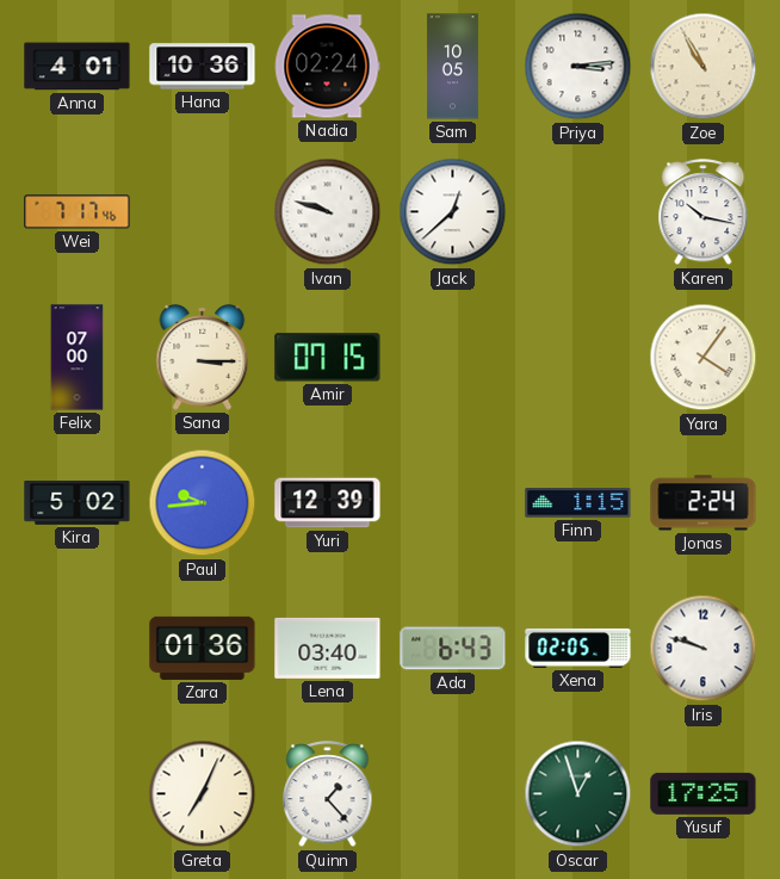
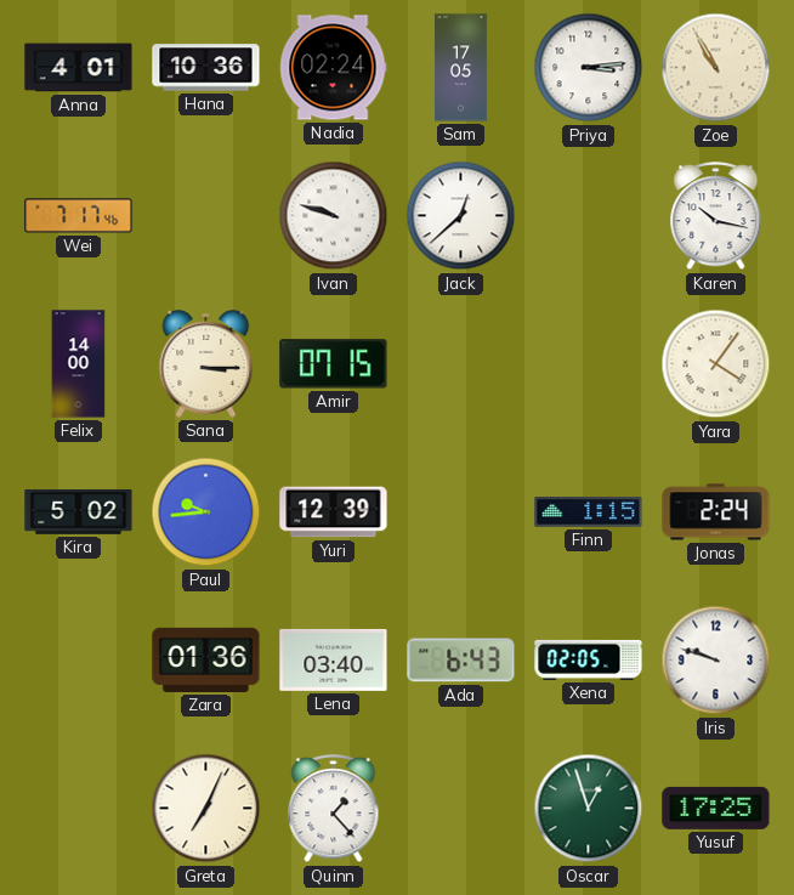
Sam: 10:05 -> 17:05
Felix: 07:00 -> 14:00
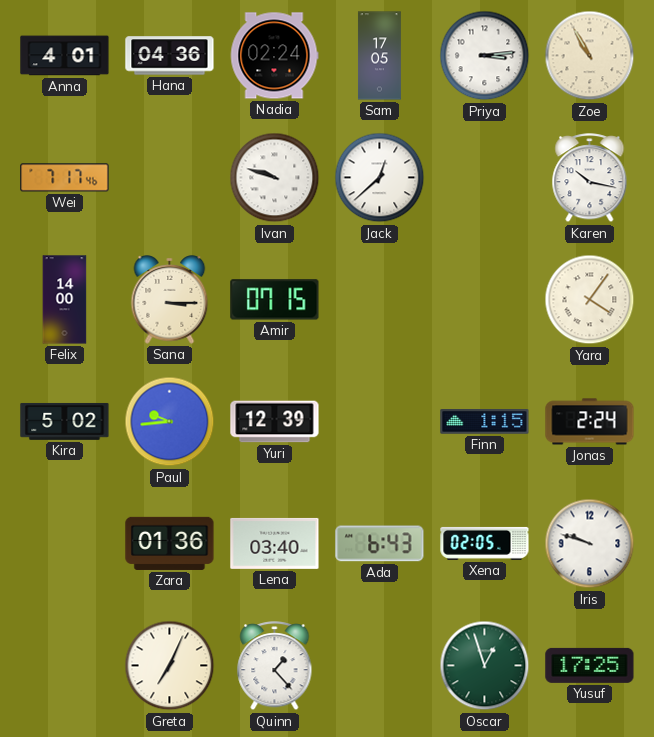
Hana: 10:36 -> 04:36
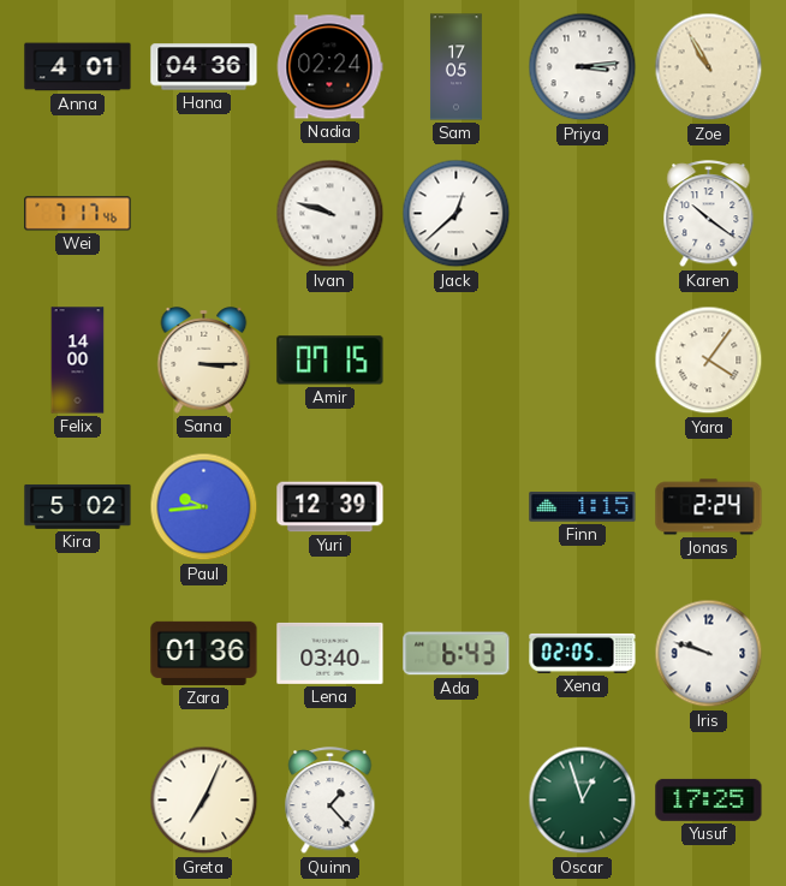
Karen: 10:17 -> 10:21
